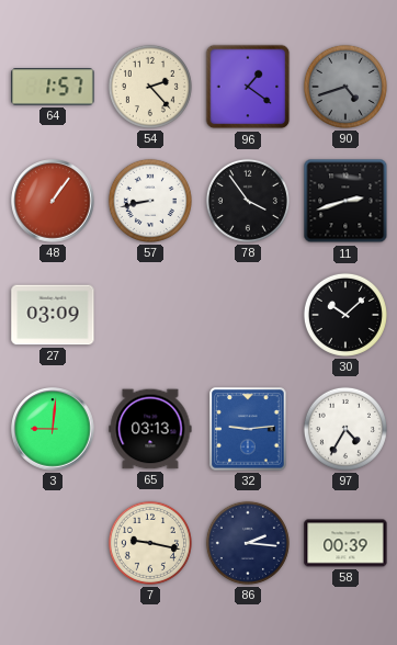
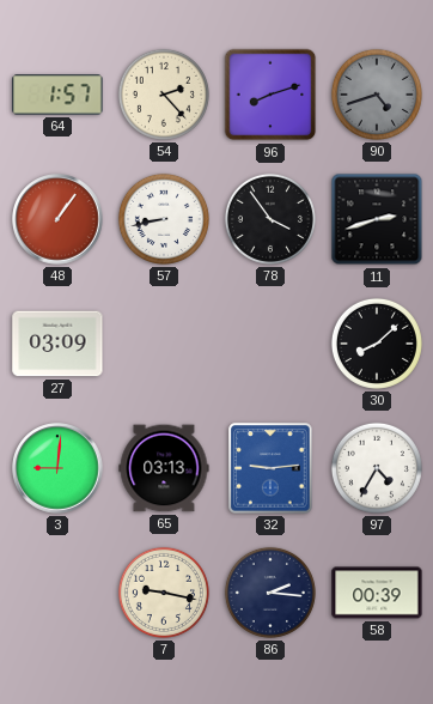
96: 1:21 -> 8:12
30: 10:08 -> 8:08
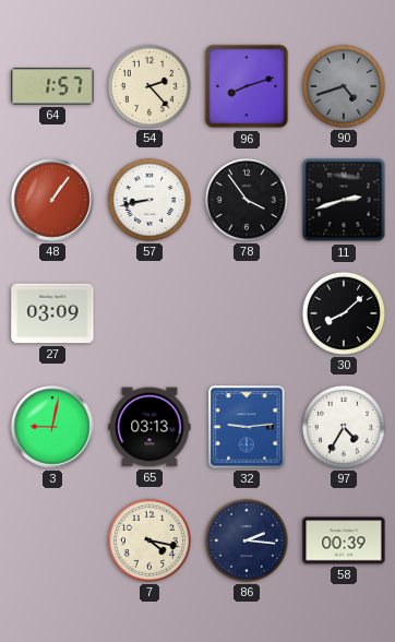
3: 9:01 -> 9:02
7: 9:17 -> 4:17
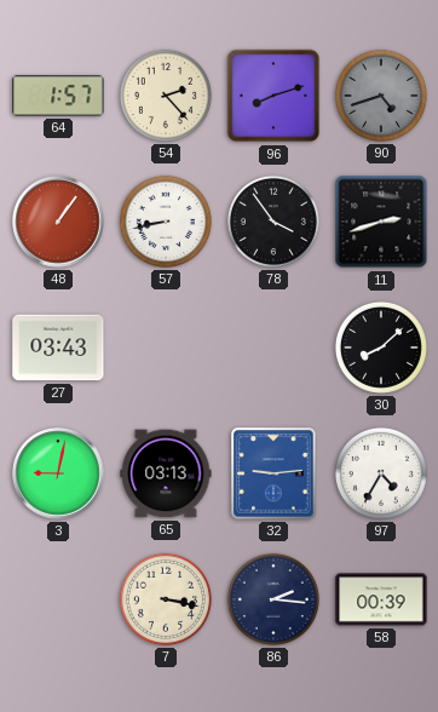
27: 03:09 -> 03:43
7: 4:17 -> 3:17
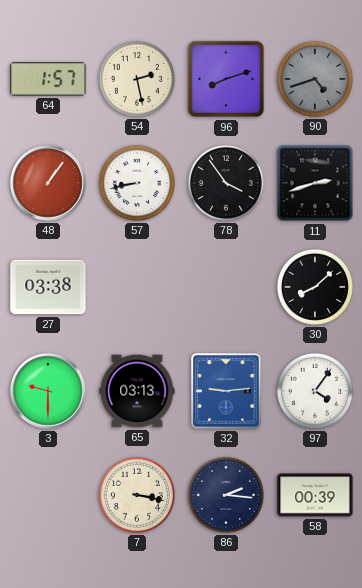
54: 2:23 -> 2:28
27: 03:43 -> 03:38
3: 9:02 -> 9:30
97: 4:35 -> 4:06
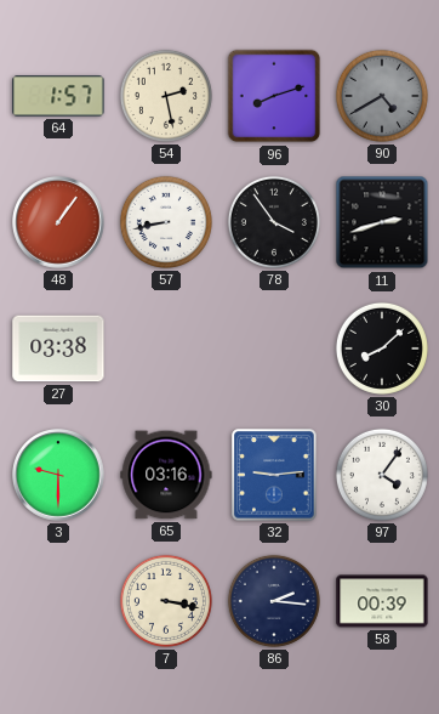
90: 4:42 -> 4:40
65: 03:13 -> 03:16
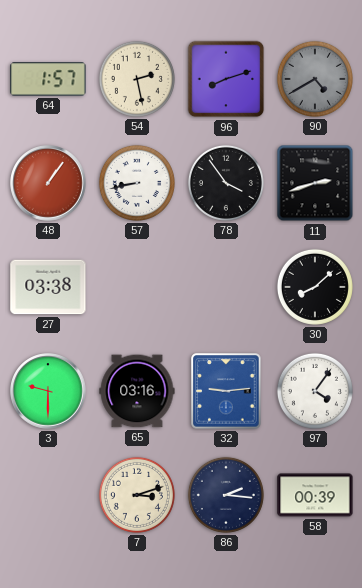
7: 3:17 -> 3:12
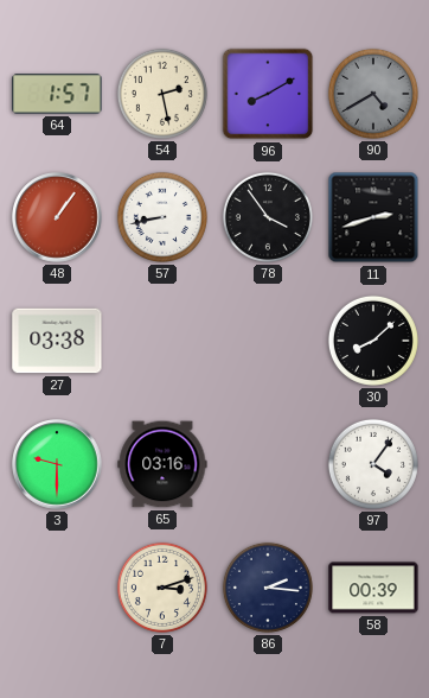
96: 8:12 -> 8:10
32: 9:14 -> none
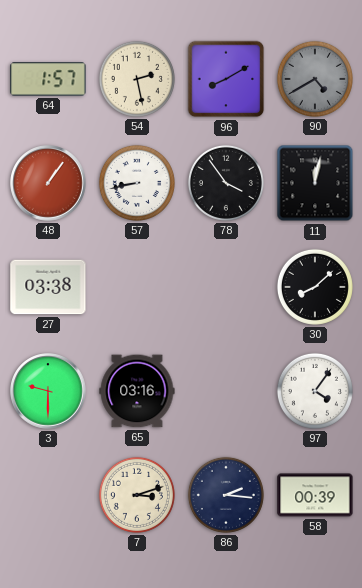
11: 2:42 -> 12:02
